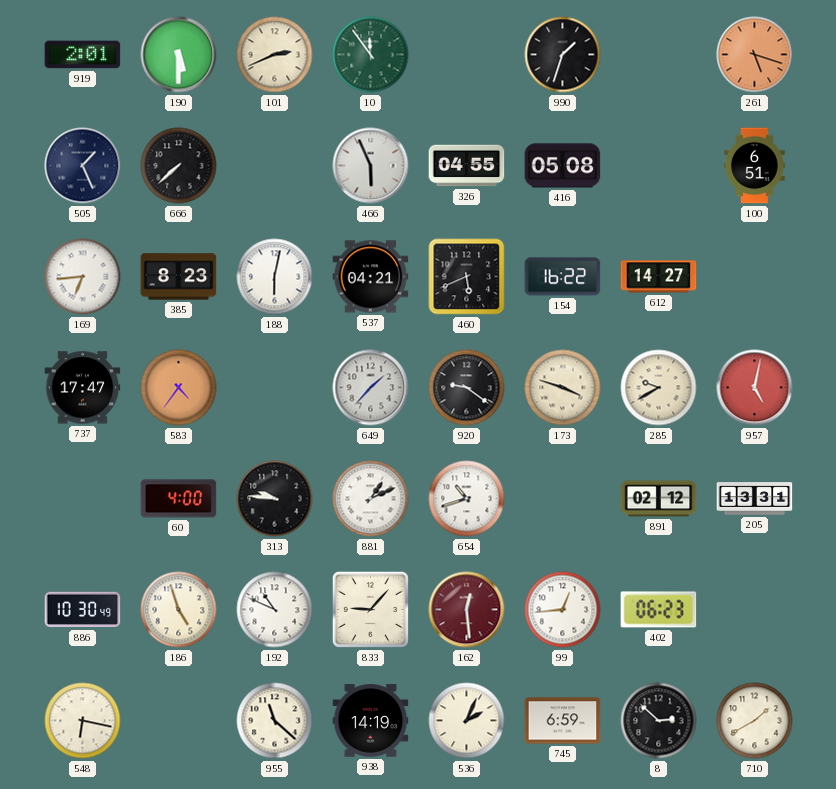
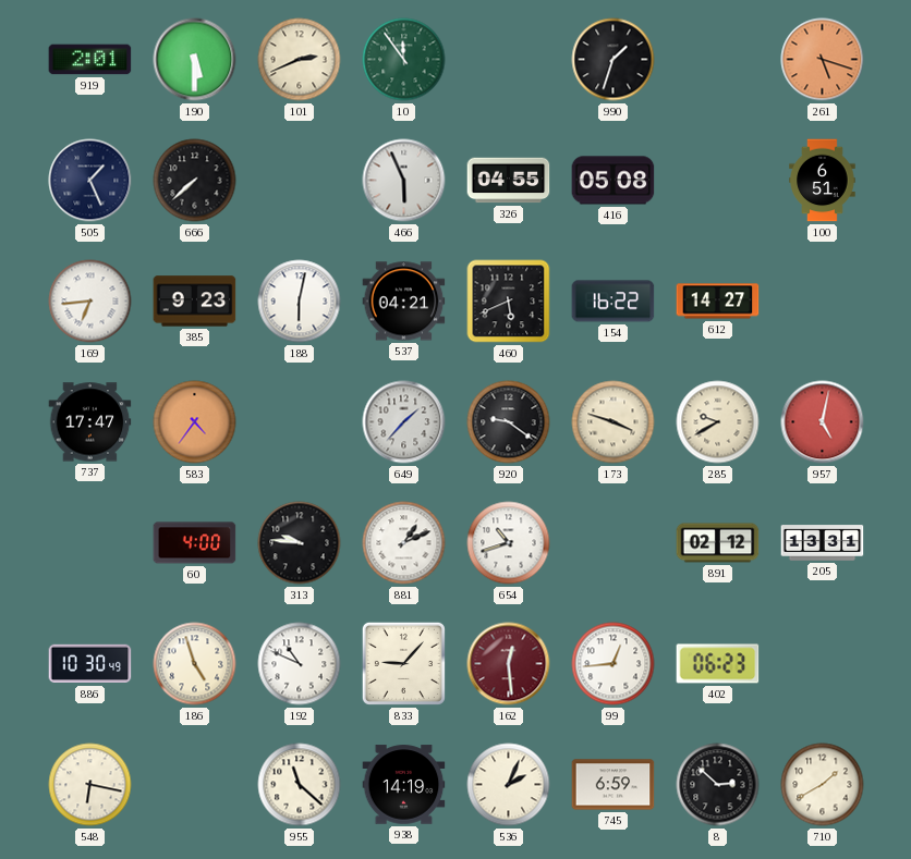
385: 8:23 -> 9:23
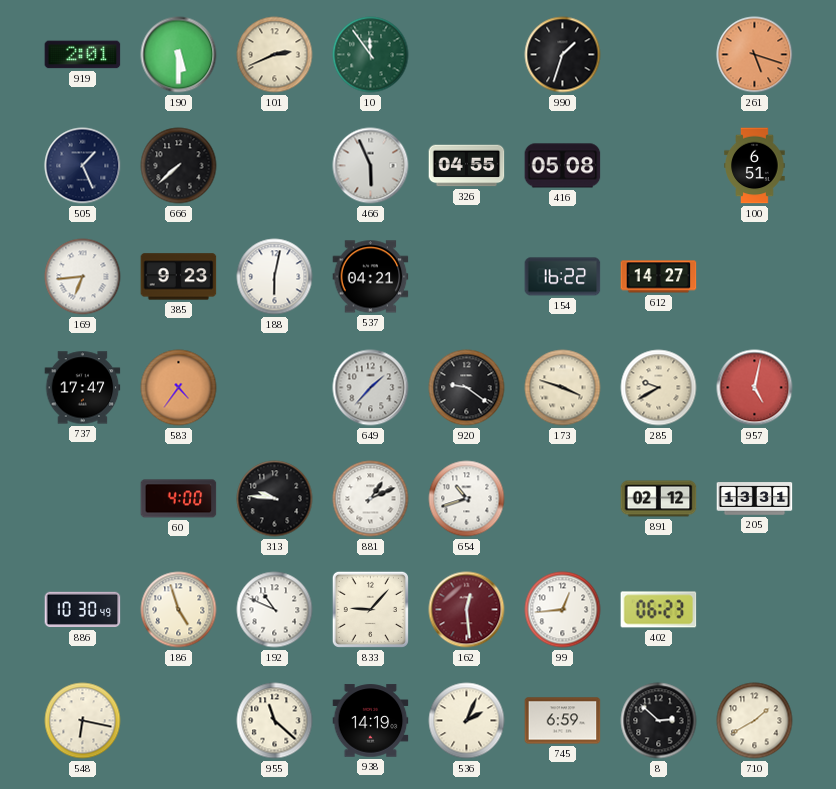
460: 5:41 -> none
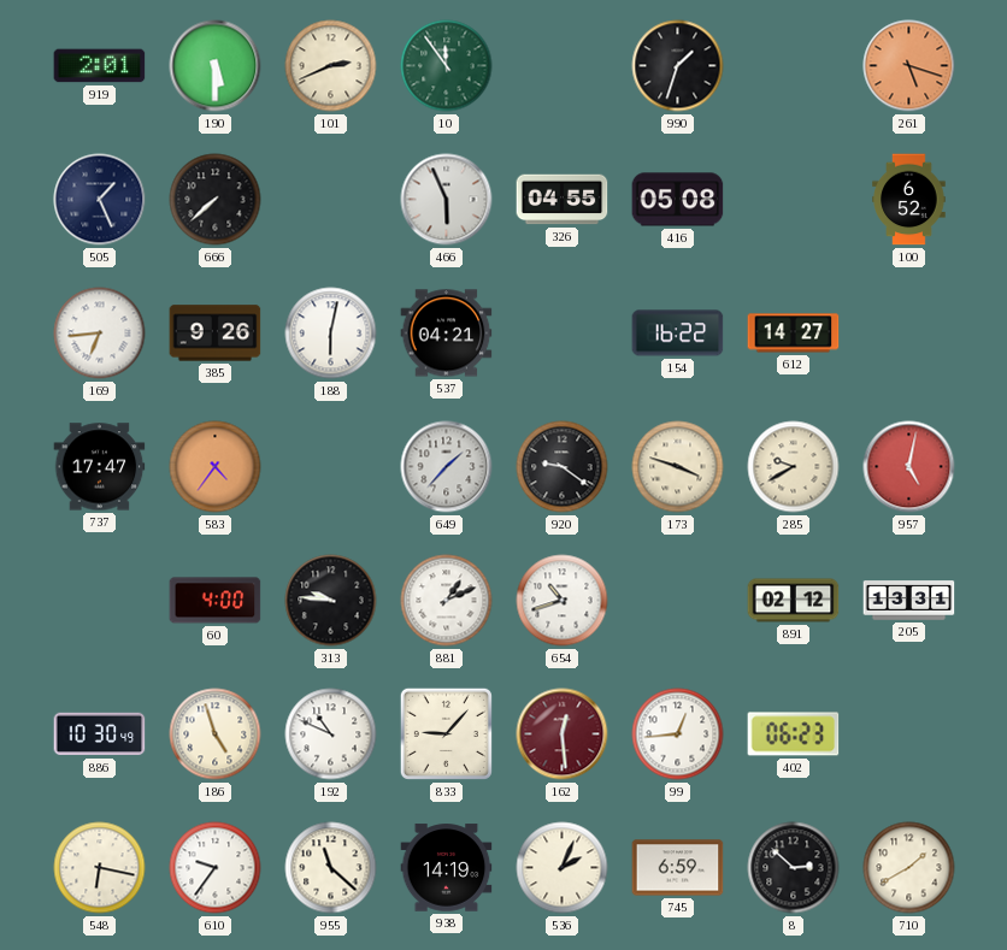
100: 6:51 -> 6:52
385: 9:23 -> 9:26
610: none -> 9:36
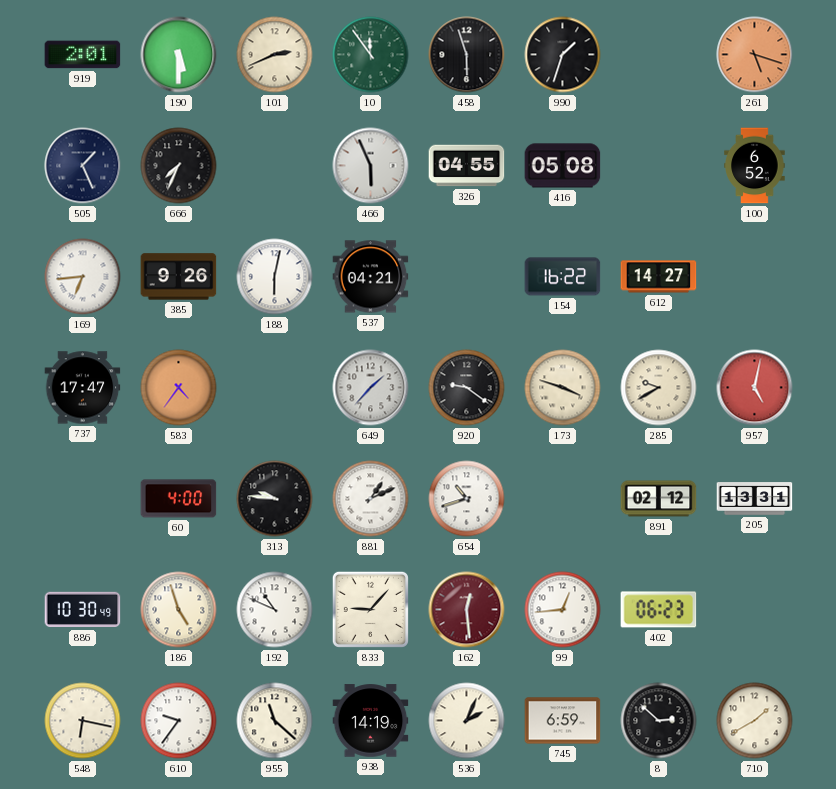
458: none -> 5:57
666: 7:38 -> 7:34
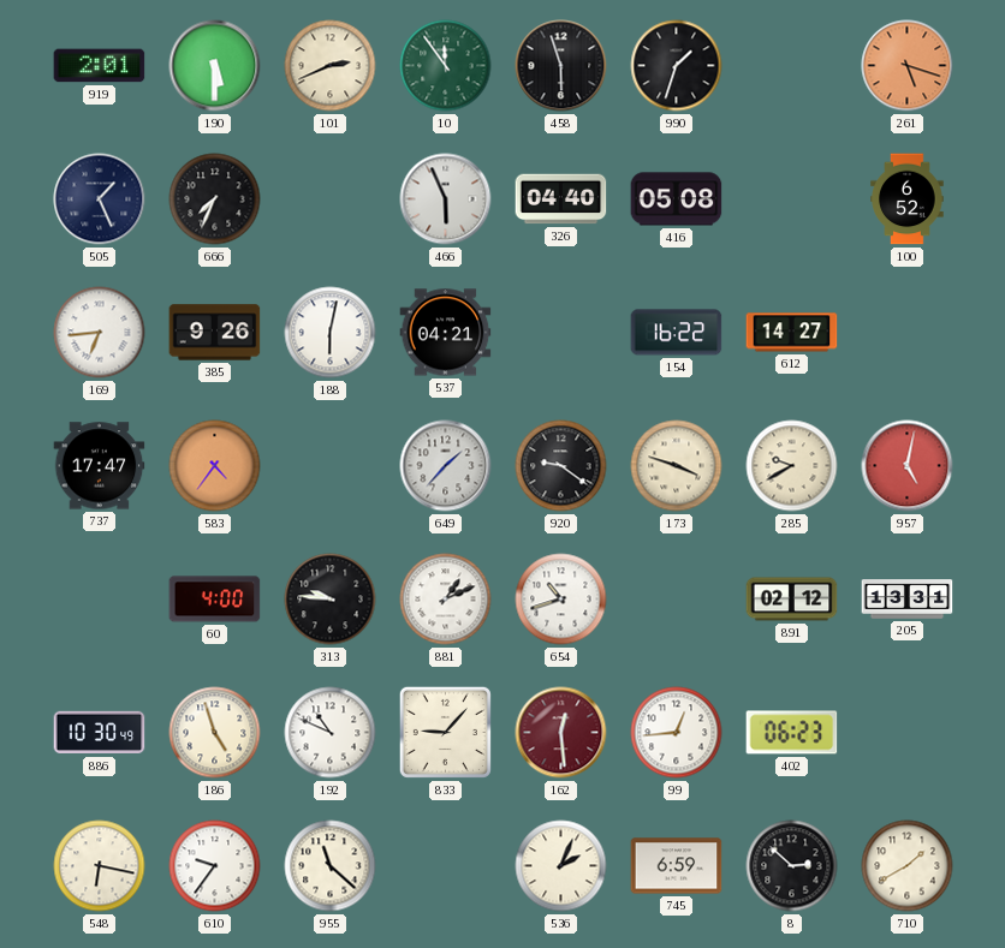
326: 04:55 -> 04:40
938: 14:19 -> none
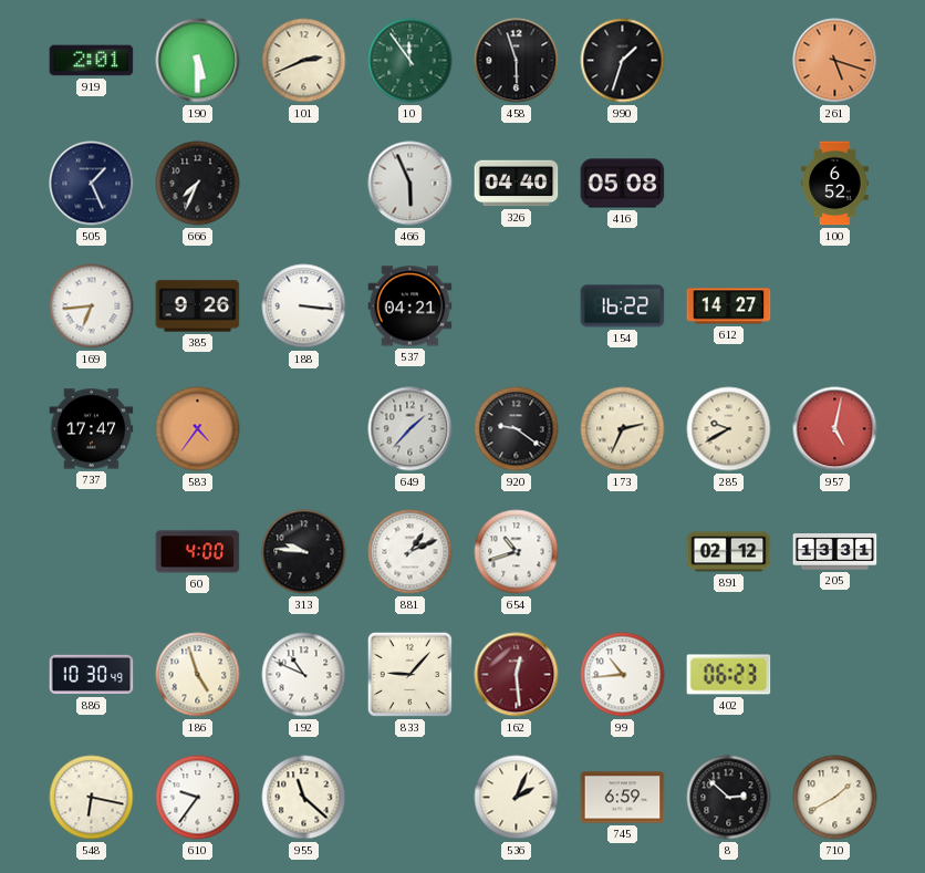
188: 6:02 -> 3:16
173: 3:48 -> 2:34
99: 12:44 -> 10:44
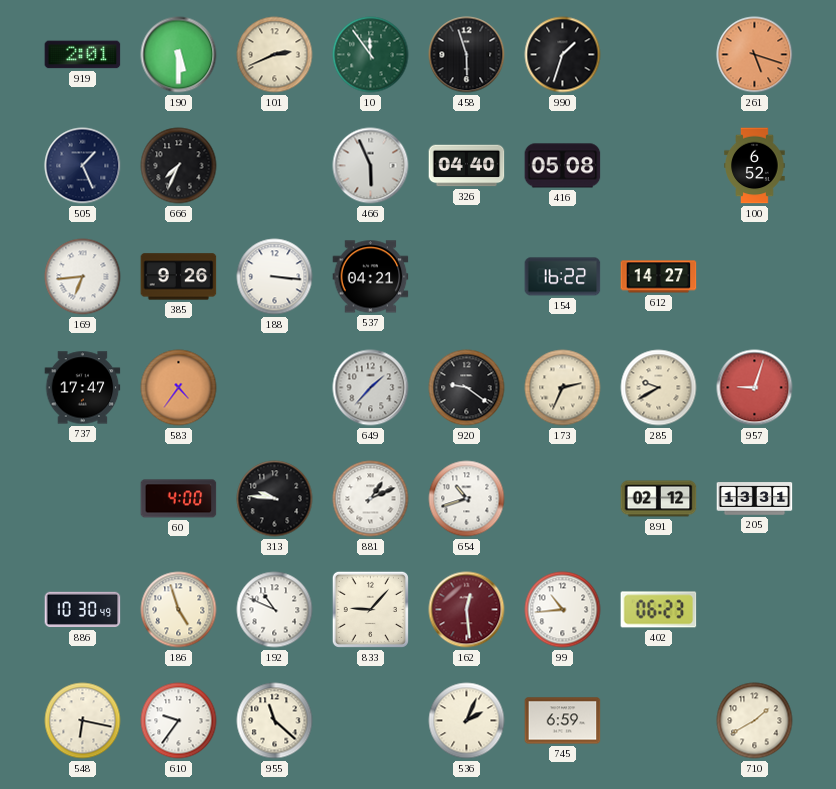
957: 5:02 -> 9:03
8: 2:52 -> none
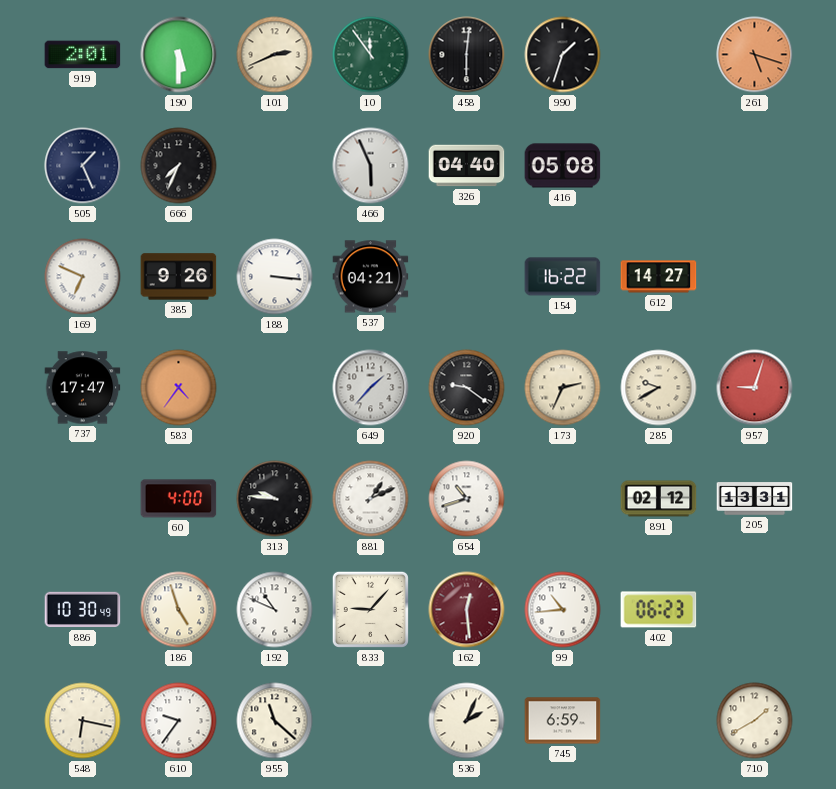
458: 5:57 -> 6:01
100: 6:52 -> none
169: 6:44 -> 6:49
